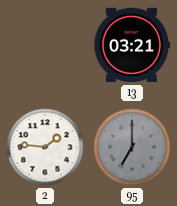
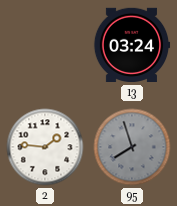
13: 03:21 -> 03:24
95: 7:00 -> 7:57
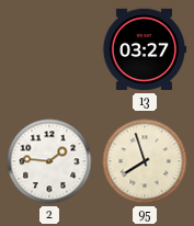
13: 03:24 -> 03:27
95 dial: grey -> cream
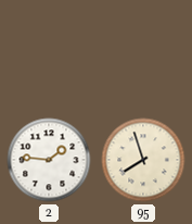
13: 03:27 -> none
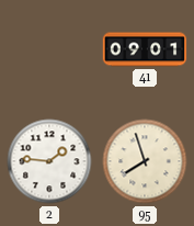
41: none -> 09:01
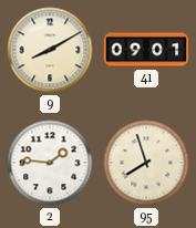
9: none -> 8:10
